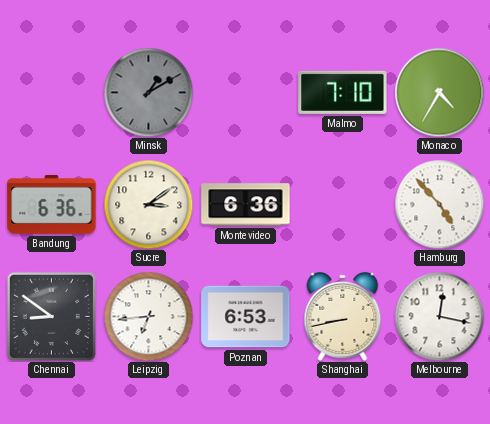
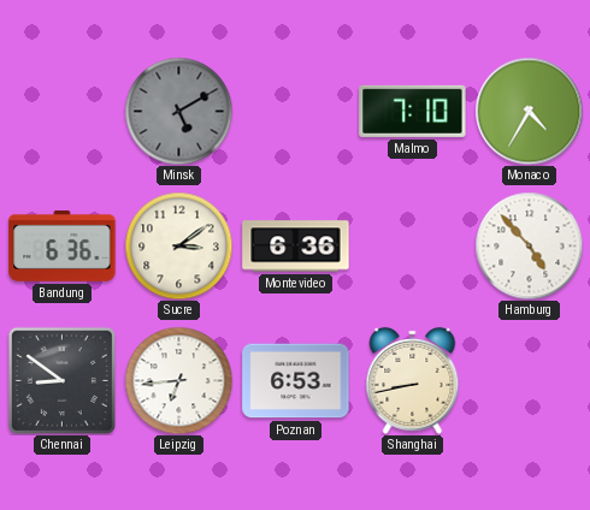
Minsk: 1:10 -> 5:10
Melbourne: 12:17 -> none
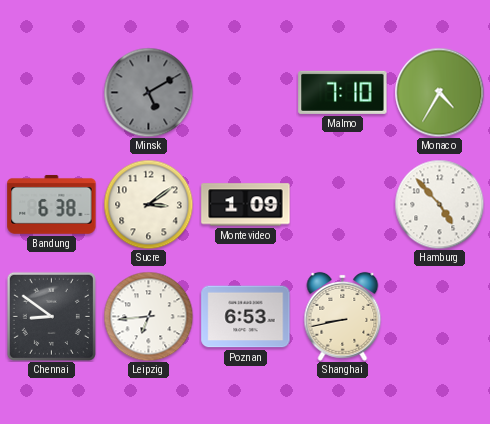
Bandung: 6:36 -> 6:38
Montevideo: 6:36 -> 1:09
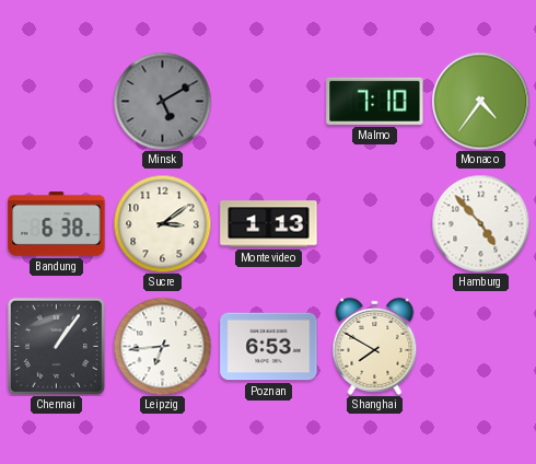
Monaco: 4:35 -> 4:36
Montevideo: 1:09 -> 1:13
Chennai: 8:51 -> 1:06
Shanghai: 8:43 -> 7:50
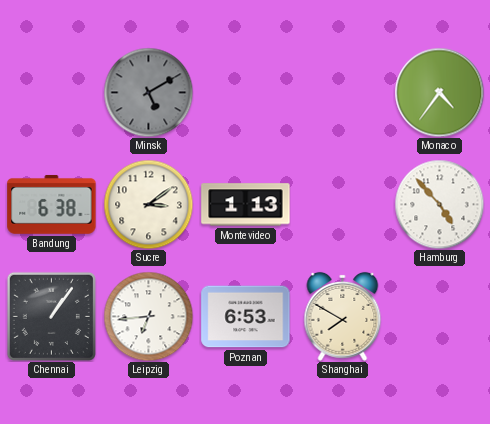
Malmo: 7:10 -> none
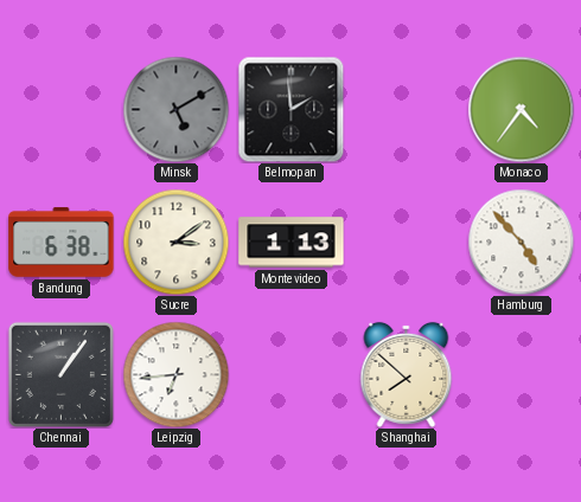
Belmopan: none -> 1:59
Poznan: 6:53 -> none
Shanghai: 7:50 -> 7:52
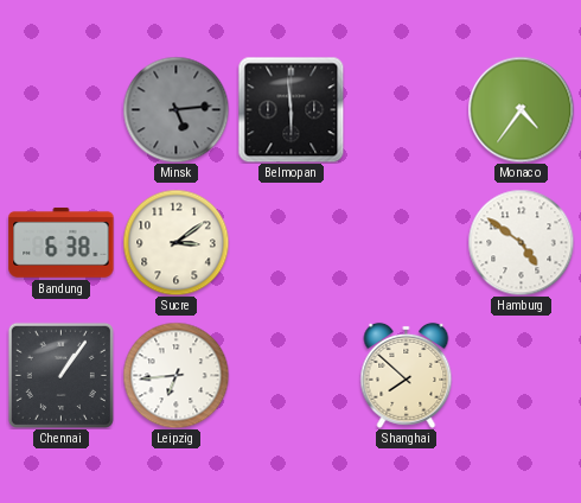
Minsk: 5:10 -> 5:14
Belmopan: 1:59 -> 5:59
Montevideo: 1:13 -> none
Hamburg: 4:53 -> 4:51
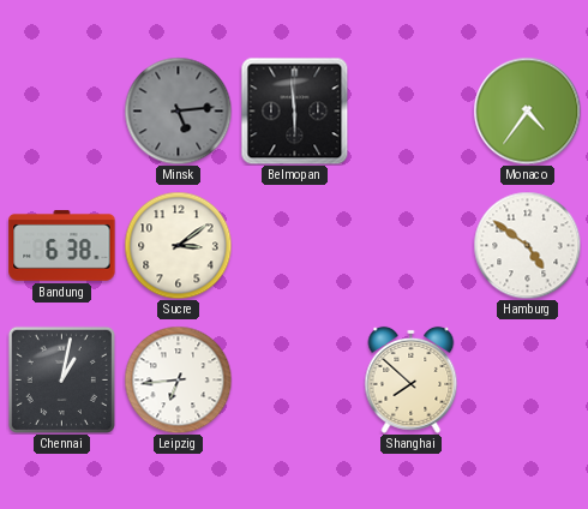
Chennai: 1:06 -> 1:02
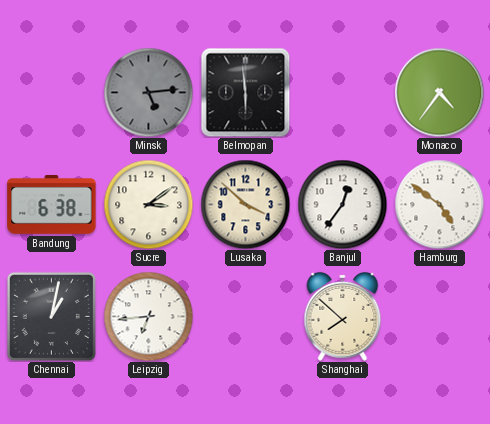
Lusaka: none -> 3:52
Banjul: none -> 12:36
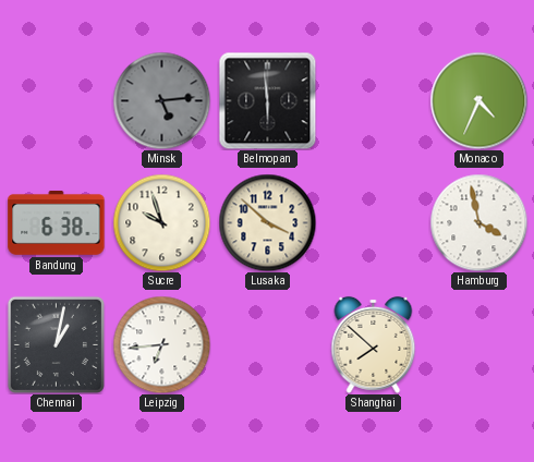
Monaco: 4:36 -> 4:34
Sucre: 3:09 -> 9:57
Banjul: 12:36 -> none
Hamburg: 4:51 -> 3:58
